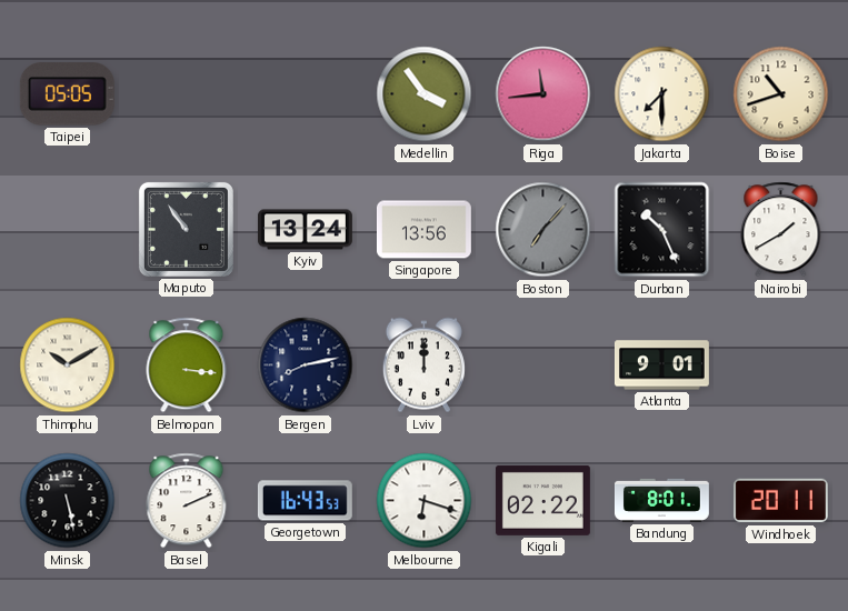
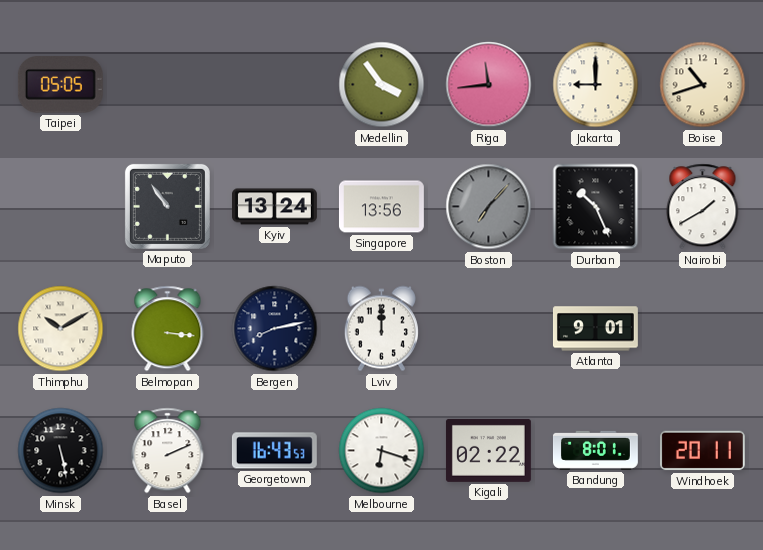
Jakarta: 7:30 -> 9:00
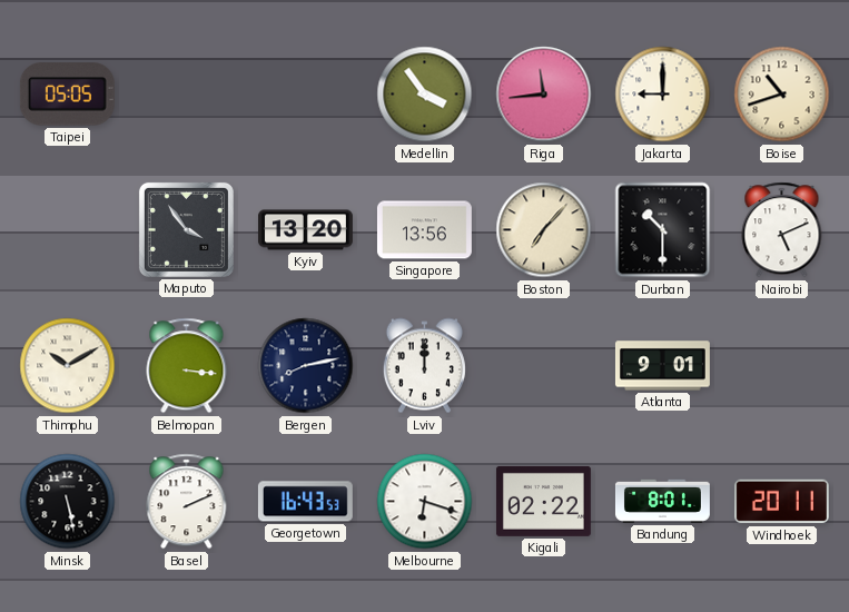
Maputo: 10:54 -> 3:54
Kyiv: 13:24 -> 13:20
Boston dial: grey -> cream
Durban: 10:26 -> 10:30
Nairobi: 1:40 -> 5:11
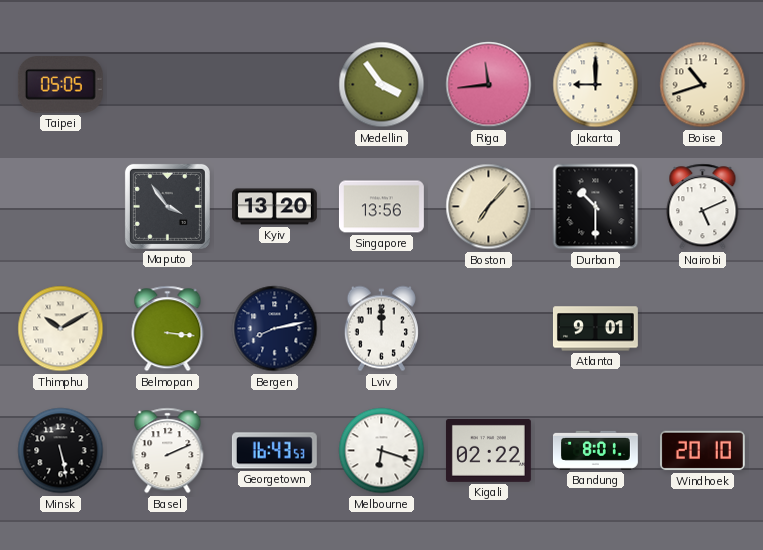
Windhoek: 20:11 -> 20:10
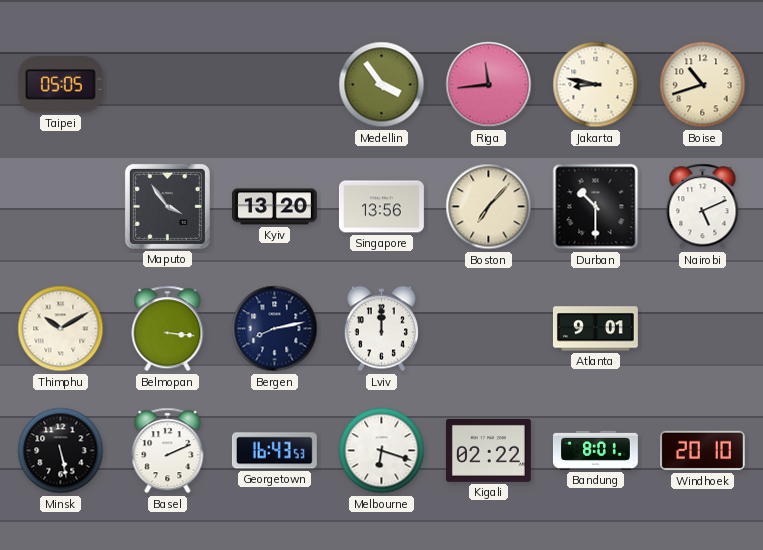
Jakarta: 9:00 -> 8:47
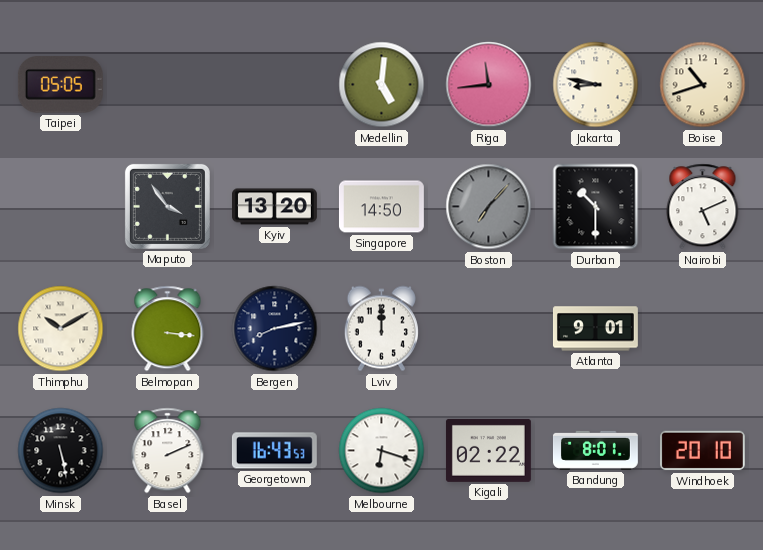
Medellin: 3:54 -> 5:01
Singapore: 13:56 -> 14:50
Boston dial: cream -> grey
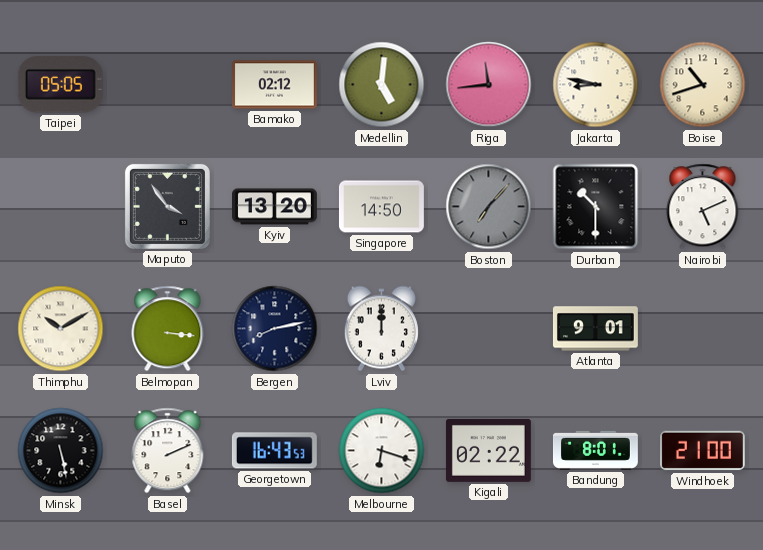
Bamako: none -> 02:12
Windhoek: 20:10 -> 21:00
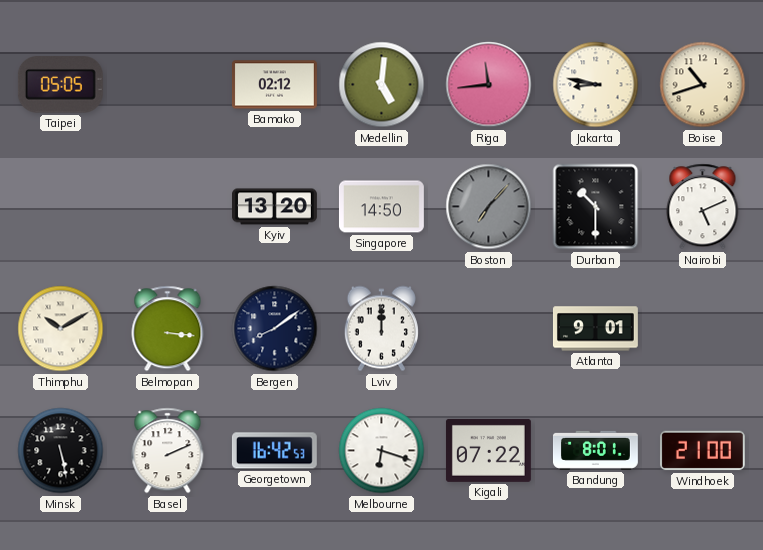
Maputo: 3:54 -> none
Bergen: 8:13 -> 8:09
Georgetown: 16:43 -> 16:42
Kigali: 02:22 -> 07:22
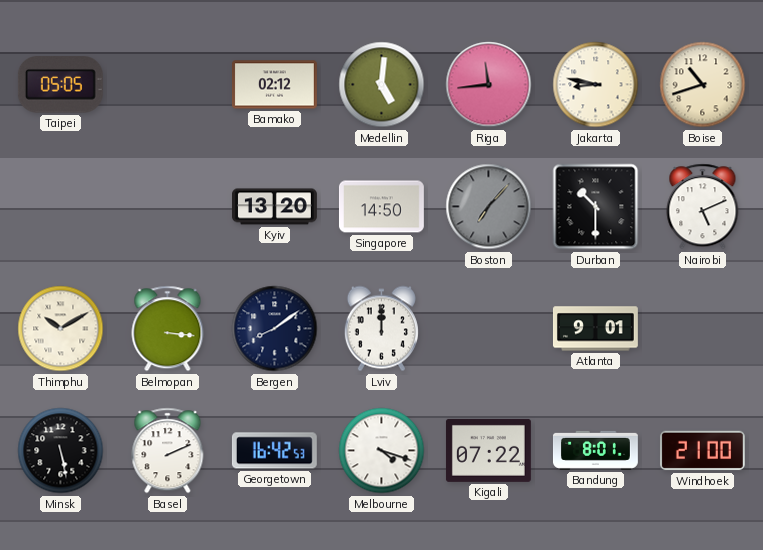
Melbourne: 6:18 -> 4:18
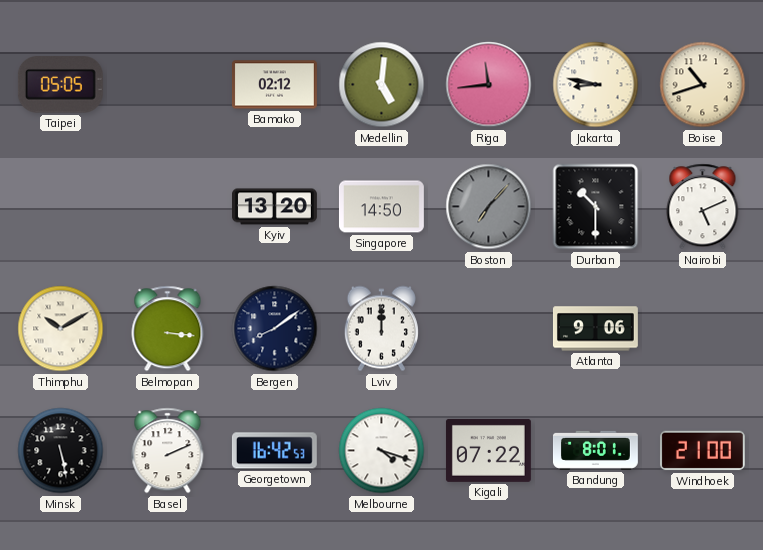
Atlanta: 9:01 -> 9:06
